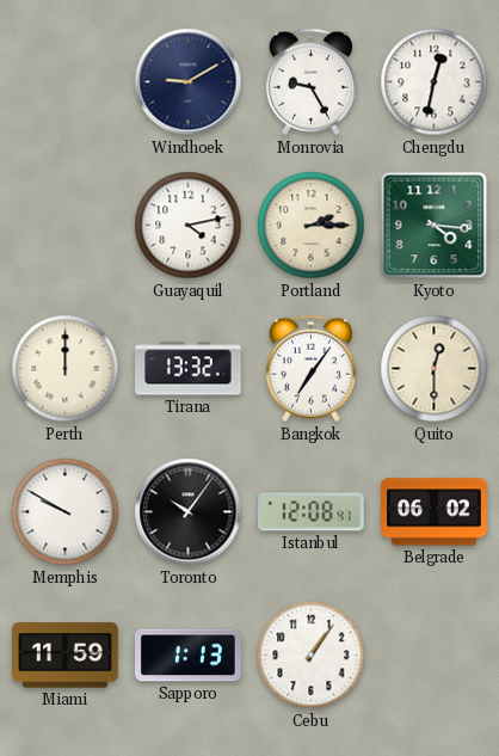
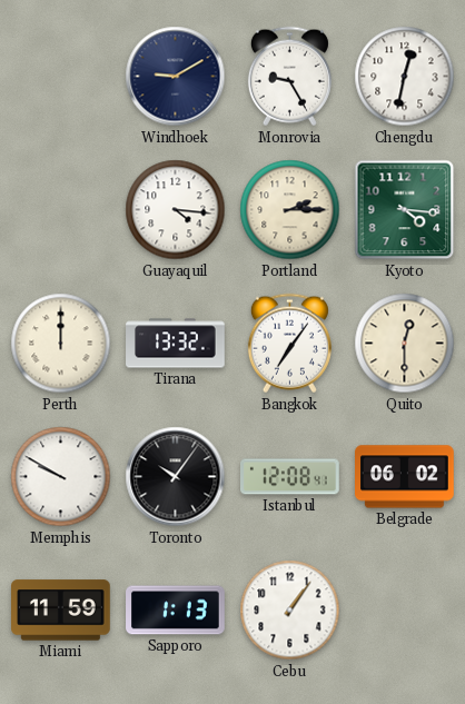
Guayaquil: 4:13 -> 4:16
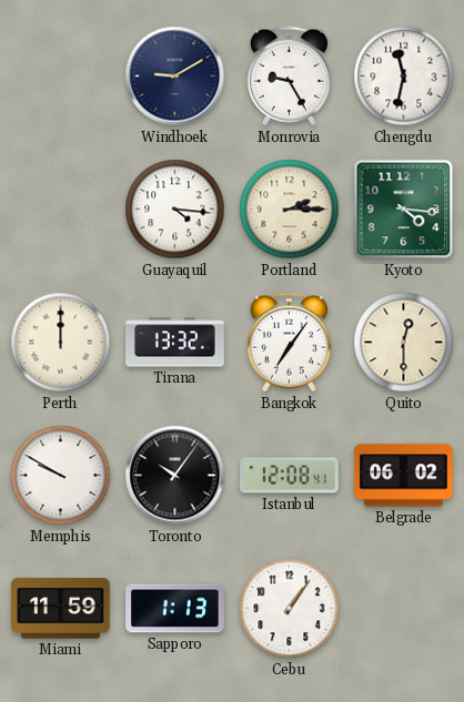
Chengdu: 12:32 -> 11:32
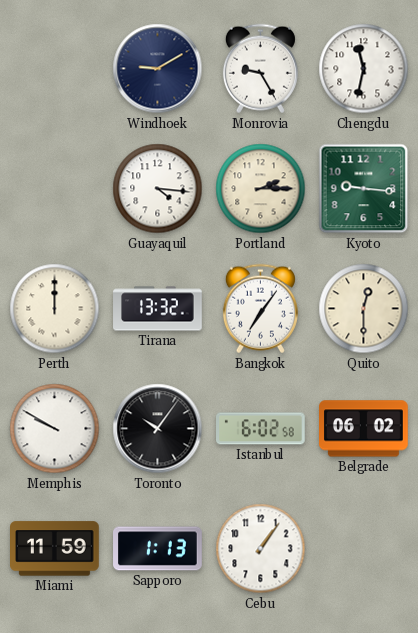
Kyoto: 4:16 -> 9:16
Istanbul: 12:08 -> 6:02
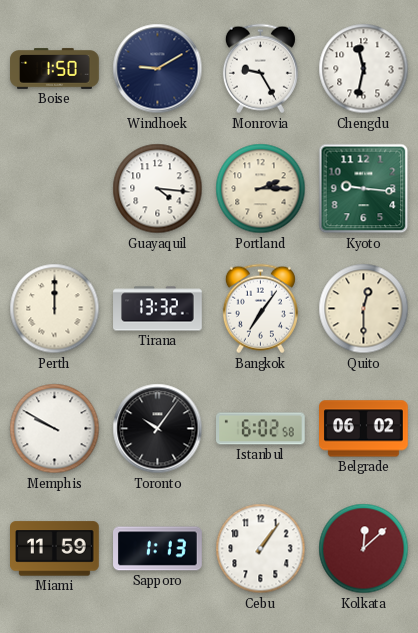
Boise: none -> 1:50
Kolkata: none -> 12:08
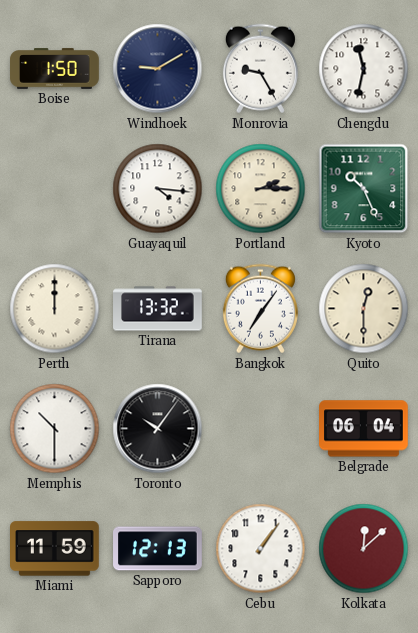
Kyoto: 9:16 -> 10:26
Memphis: 9:50 -> 10:30
Istanbul: 6:02 -> none
Belgrade: 06:02 -> 06:04
Sapporo: 1:13 -> 12:13
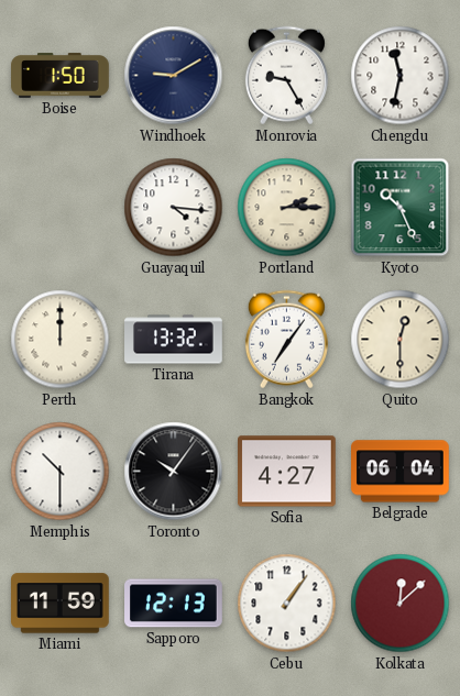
Sofia: none -> 4:27
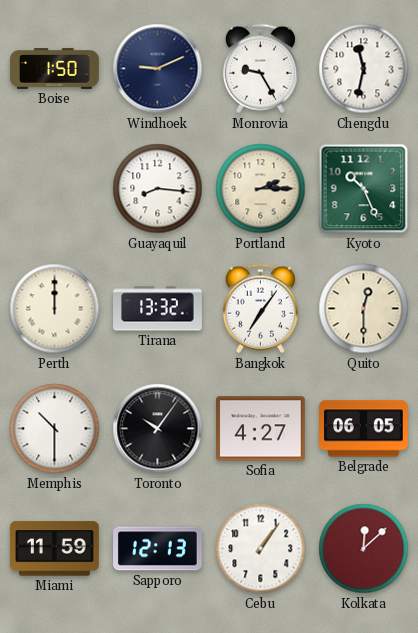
Windhoek: 9:10 -> 9:11
Guayaquil: 4:16 -> 8:16
Belgrade: 06:04 -> 06:05
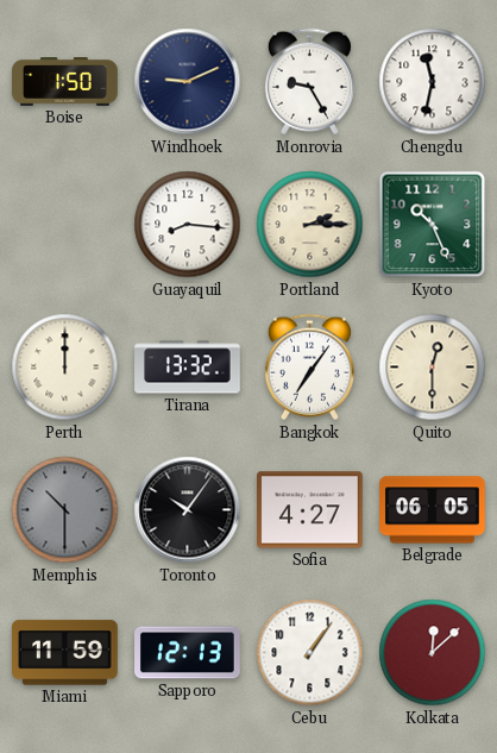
Memphis dial: white -> grey
